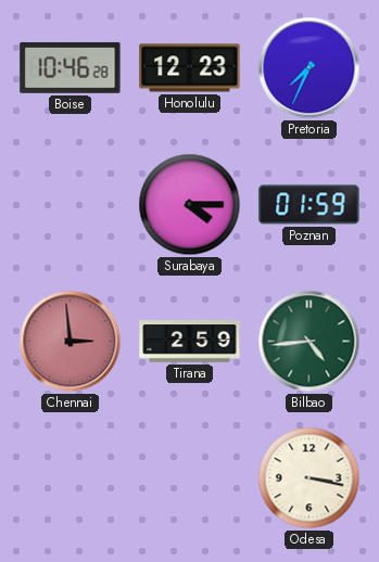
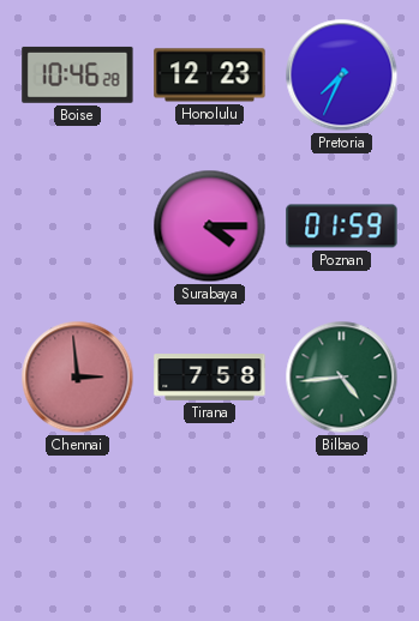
Tirana: 2:59 -> 7:58
Odesa: 3:17 -> none
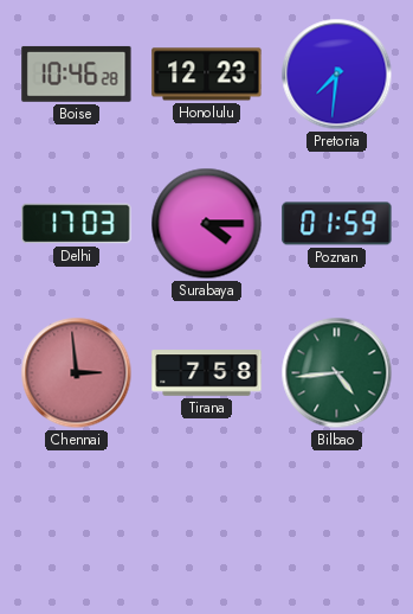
Pretoria: 7:34 -> 7:31
Delhi: none -> 17:03
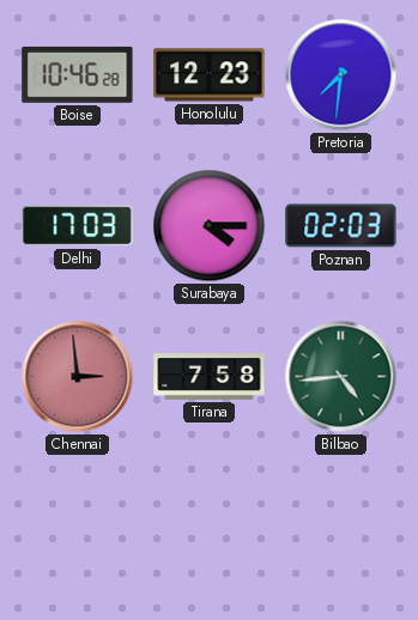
Poznan: 01:59 -> 02:03
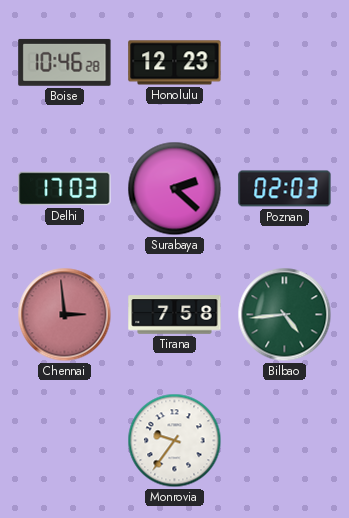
Pretoria: 7:31 -> none
Surabaya: 4:15 -> 2:22
Monrovia: none -> 9:36
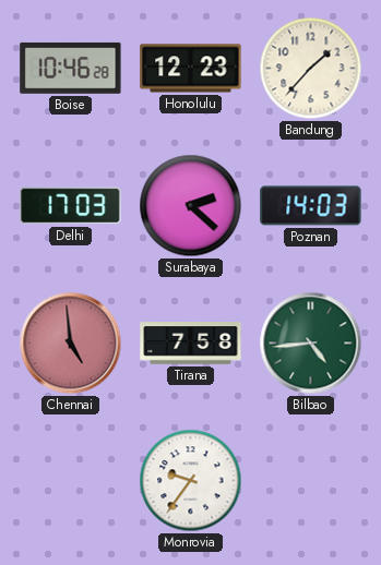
Bandung: none -> 1:37
Poznan: 02:03 -> 14:03
Chennai: 2:59 -> 4:59
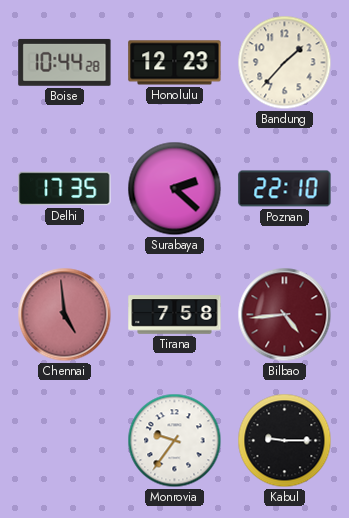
Boise: 10:46 -> 10:44
Delhi: 17:03 -> 17:35
Poznan: 14:03 -> 22:10
Bilbao dial: green -> burgundy
Kabul: none -> 9:15
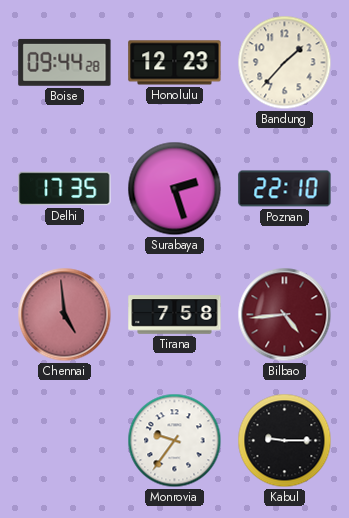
Boise: 10:44 -> 09:44
Surabaya: 2:22 -> 2:27
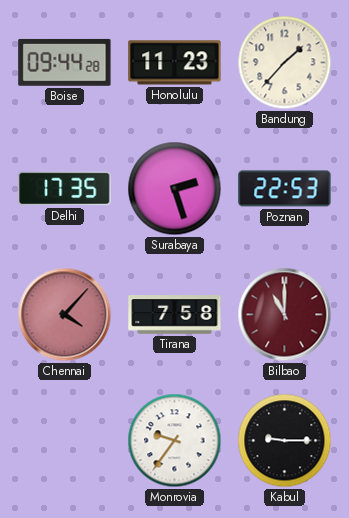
Honolulu: 12:23 -> 11:23
Poznan: 22:10 -> 22:53
Chennai: 4:59 -> 4:07
Bilbao: 4:44 -> 11:00
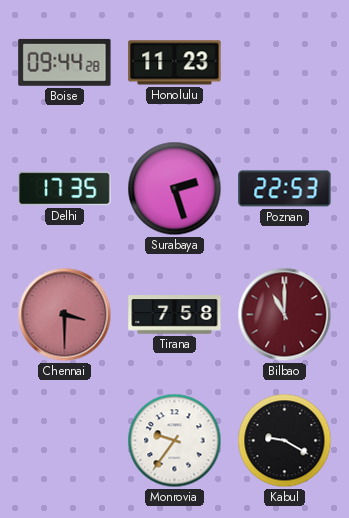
Bandung: 1:37 -> none
Chennai: 4:07 -> 3:30
Kabul: 9:15 -> 9:20
